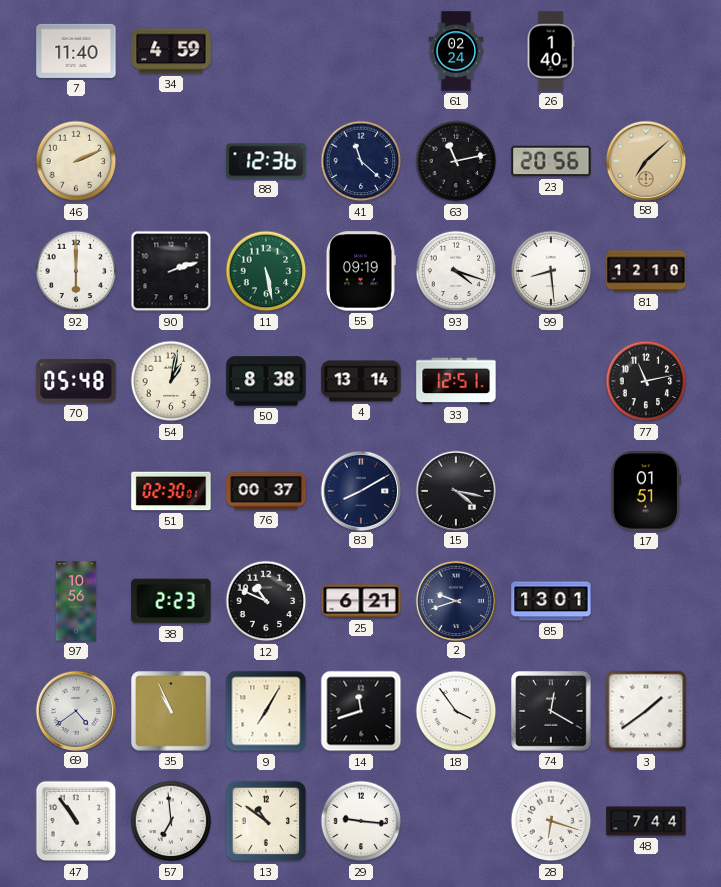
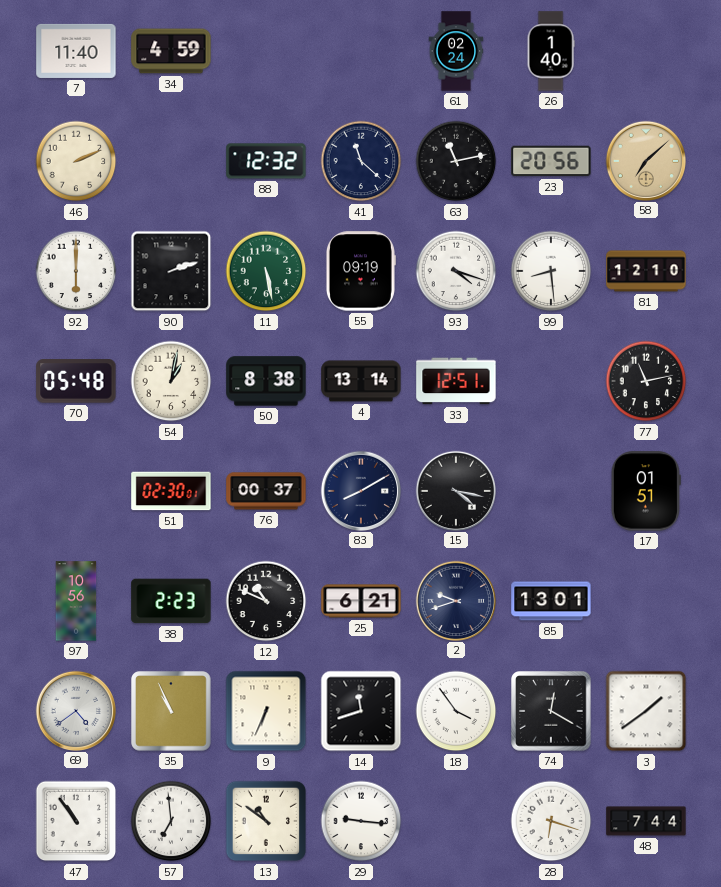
88: 12:36 -> 12:32
9: 7:05 -> 6:34
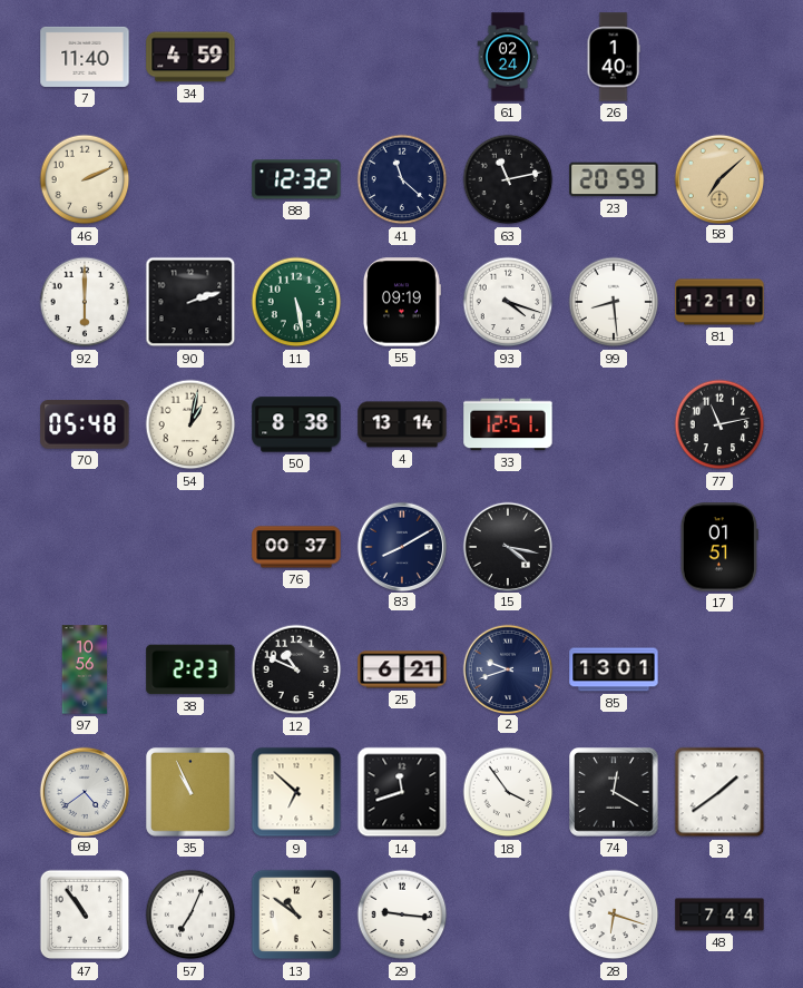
23: 20:56 -> 20:59
51: 02:30 -> none
9: 6:34 -> 6:52
57: 6:59 -> 7:04
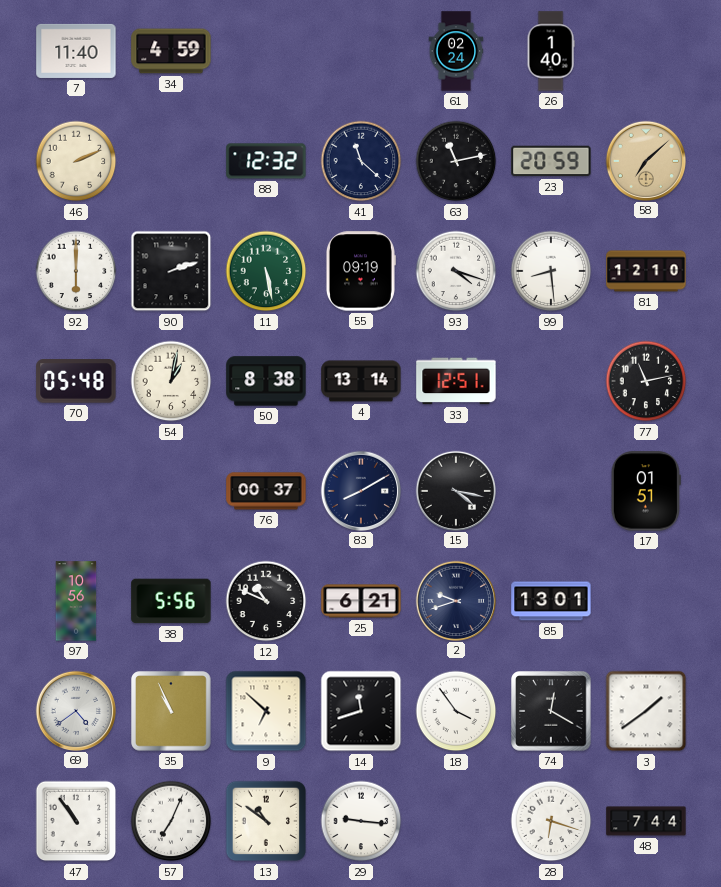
38: 2:23 -> 5:56
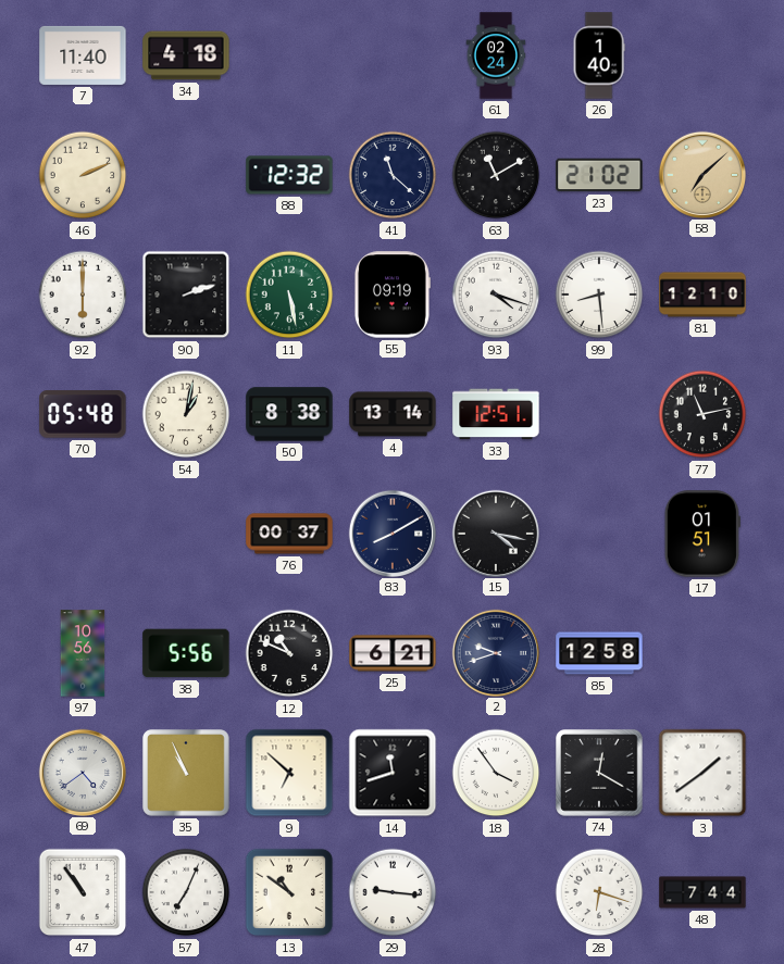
34: 4:59 -> 4:18
63: 11:13 -> 11:10
23: 20:59 -> 21:02
85: 13:01 -> 12:58
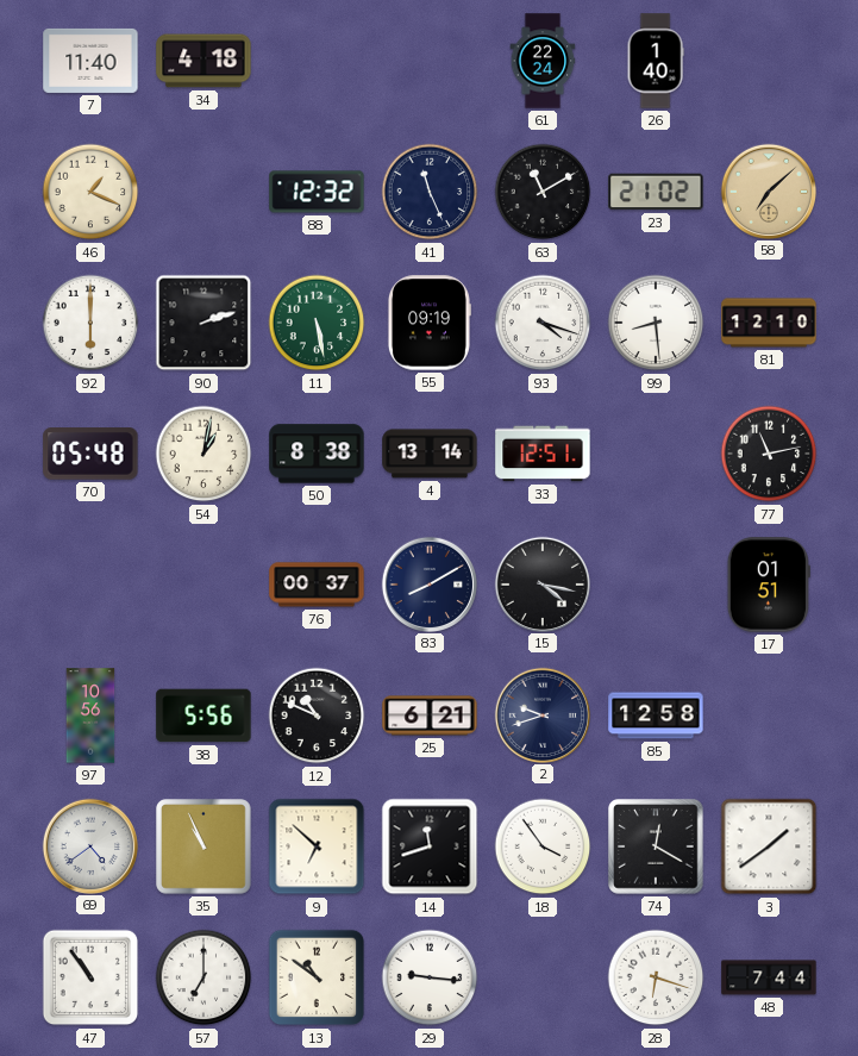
61: 02:24 -> 22:24
46: 2:11 -> 1:19
41: 11:22 -> 11:26
57: 7:04 -> 7:00
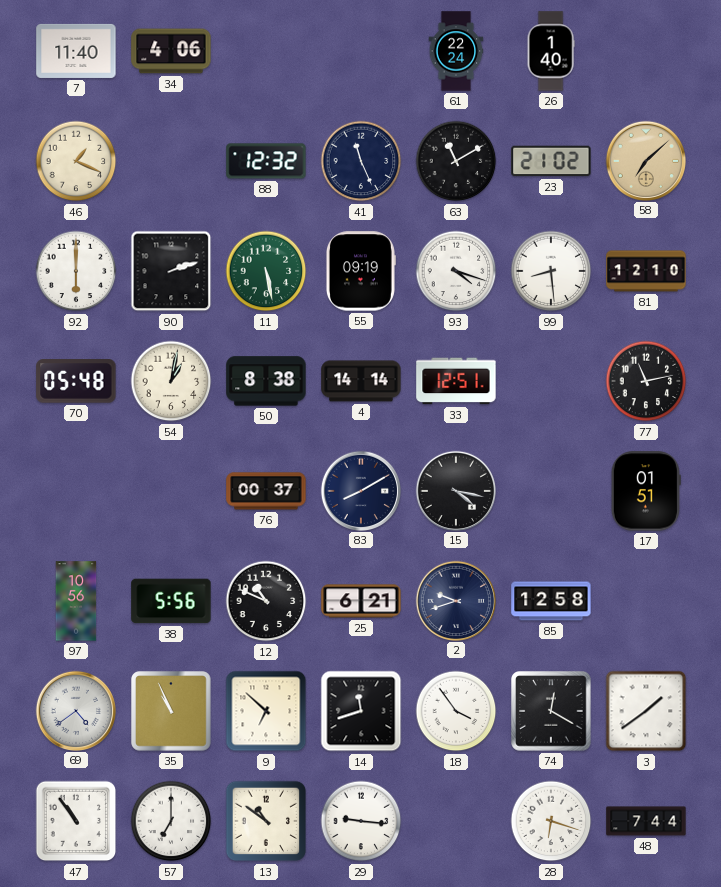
34: 4:18 -> 4:06
4: 13:14 -> 14:14
